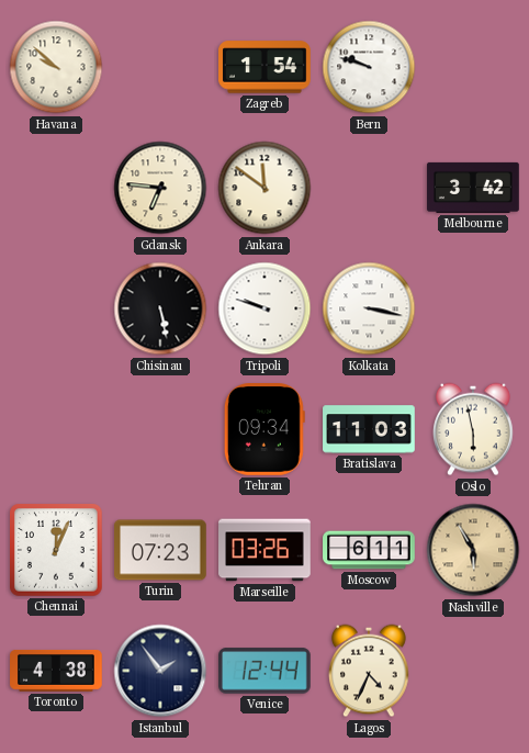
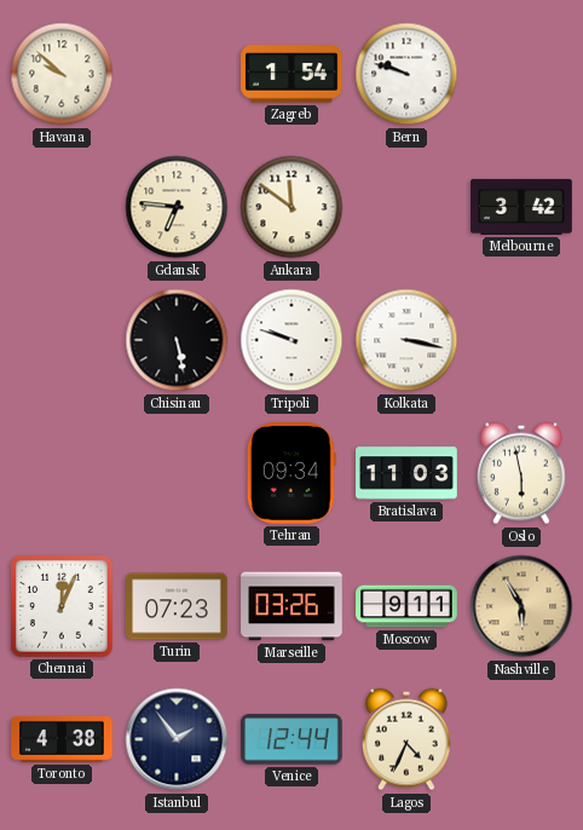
Moscow: 6:11 -> 9:11
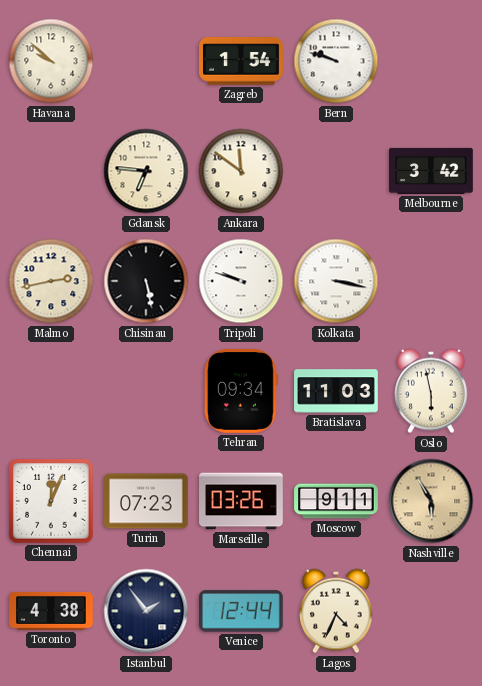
Malmo: none -> 2:43
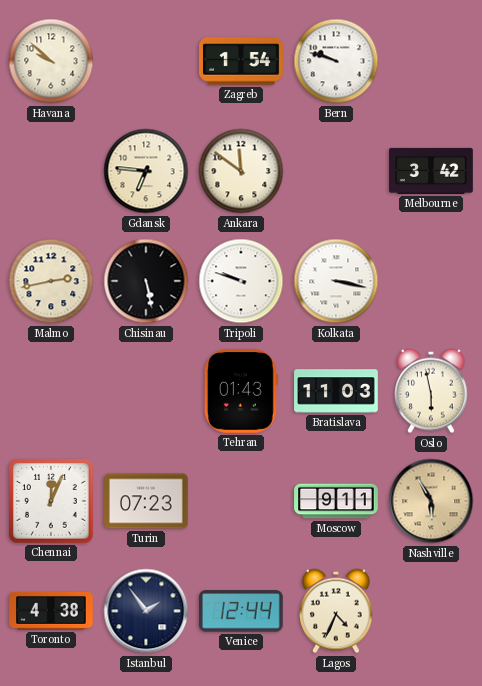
Tehran: 09:34 -> 01:43
Marseille: 03:26 -> none
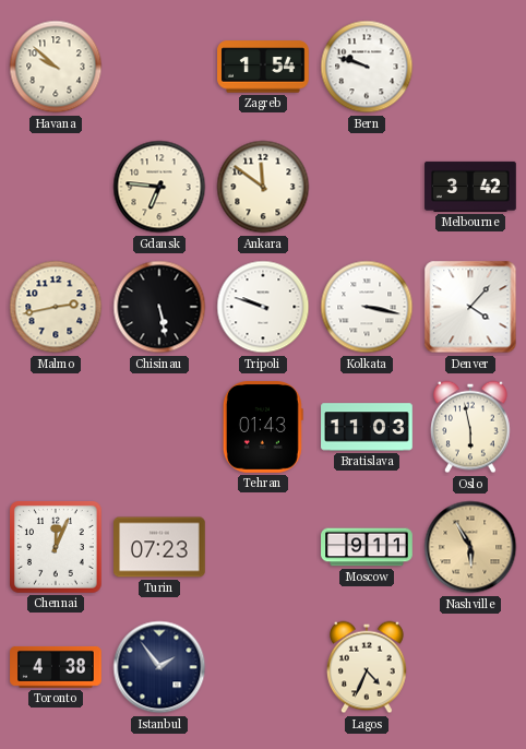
Denver: none -> 4:07
Venice: 12:44 -> none
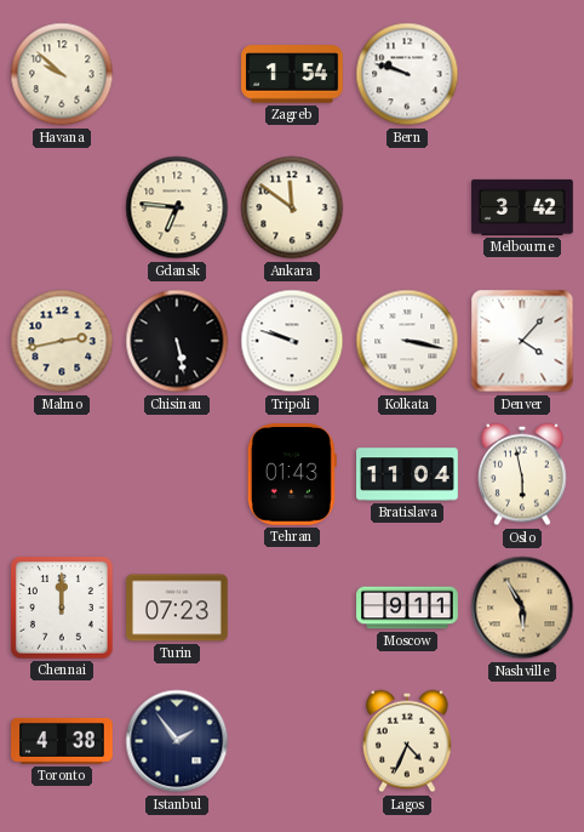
Bratislava: 11:03 -> 11:04
Chennai: 12:04 -> 12:00
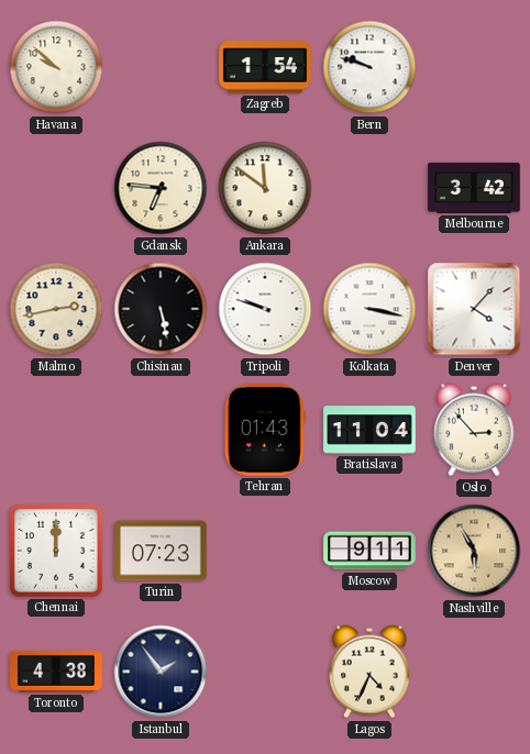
Oslo: 5:58 -> 2:53
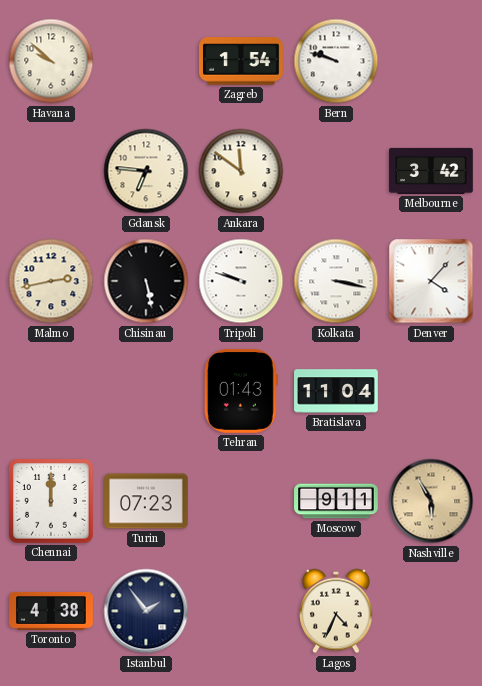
Oslo: 2:53 -> none
